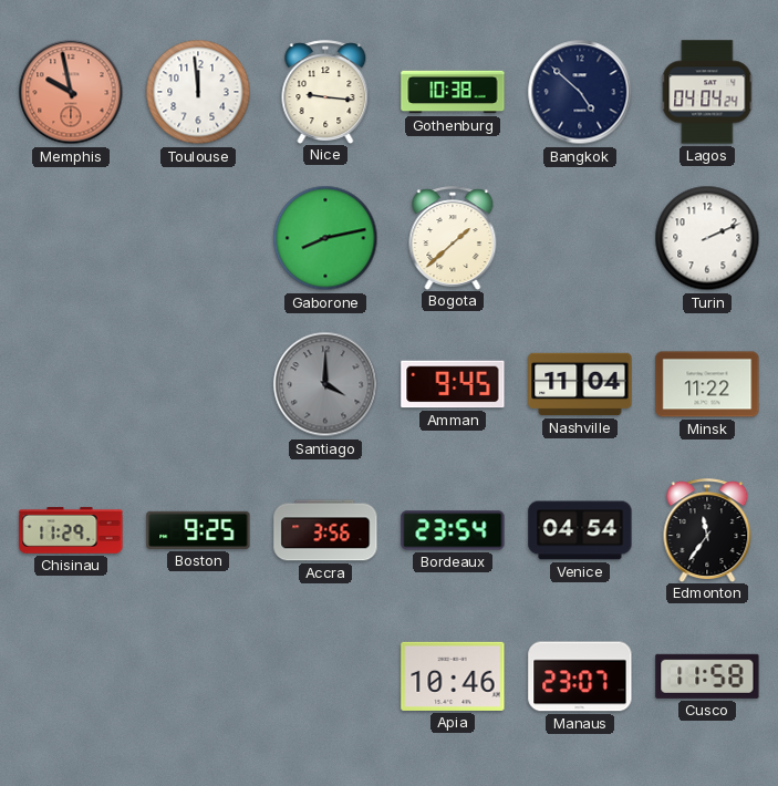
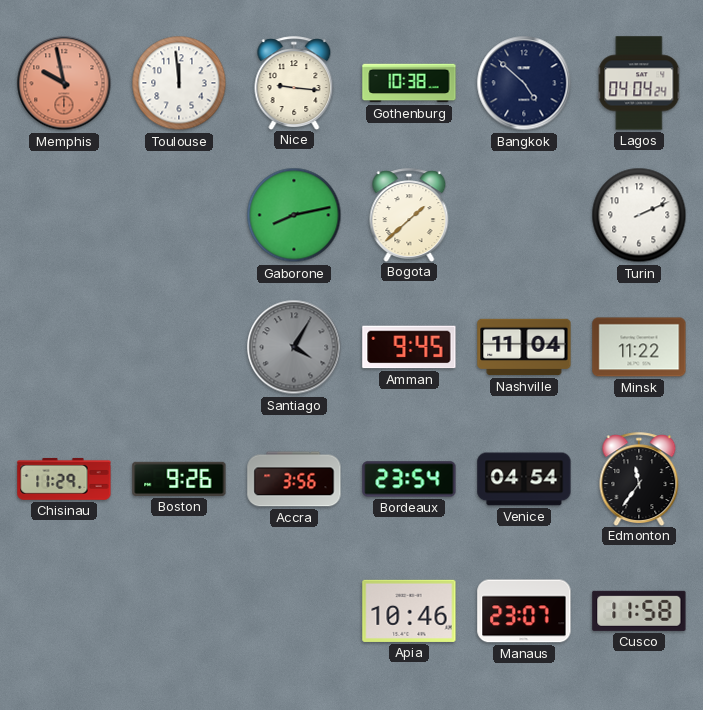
Santiago: 4:00 -> 4:05
Boston: 9:25 -> 9:26
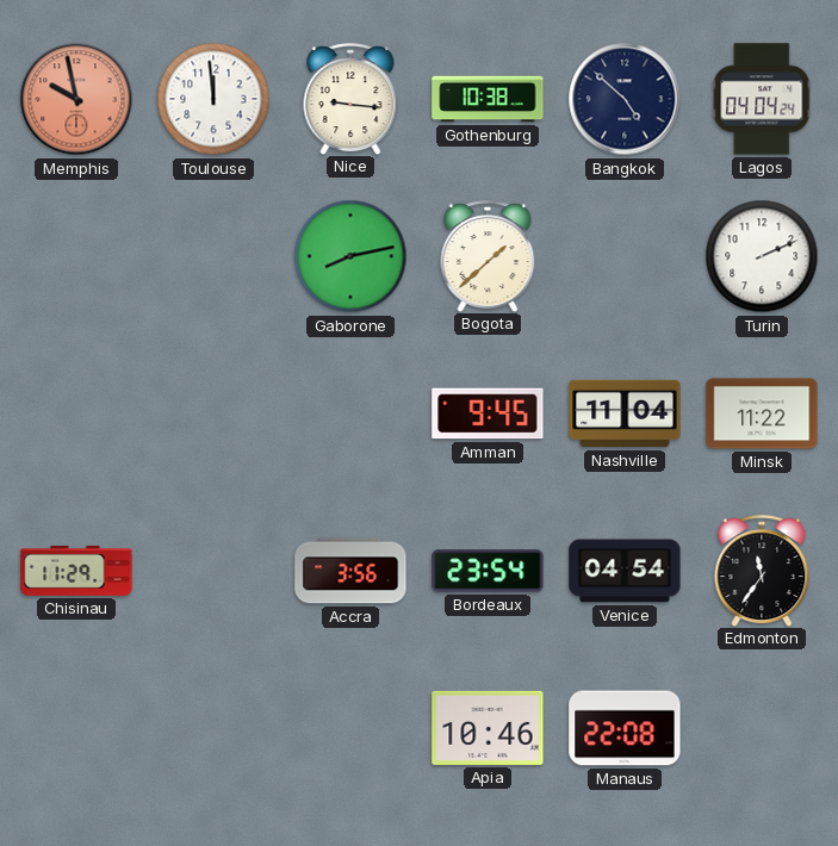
Santiago: 4:05 -> none
Boston: 9:26 -> none
Manaus: 23:07 -> 22:08
Cusco: 11:58 -> none
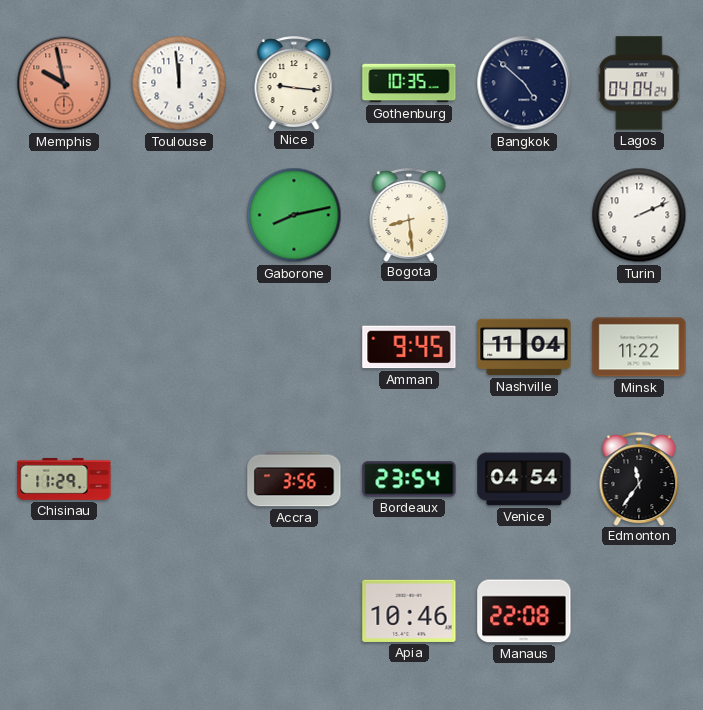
Gothenburg: 10:38 -> 10:35
Bogota: 1:38 -> 8:29
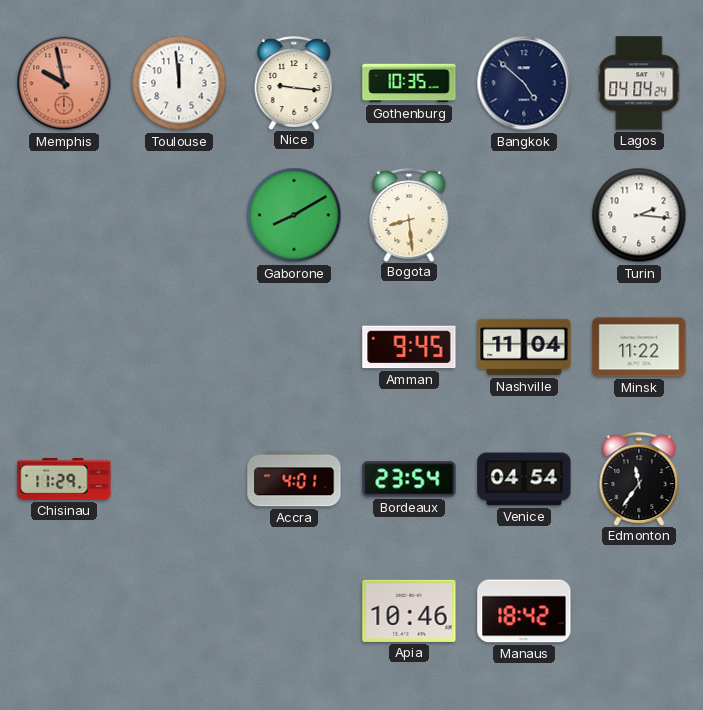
Gaborone: 8:13 -> 8:10
Turin: 2:11 -> 2:16
Accra: 3:56 -> 4:01
Manaus: 22:08 -> 18:42
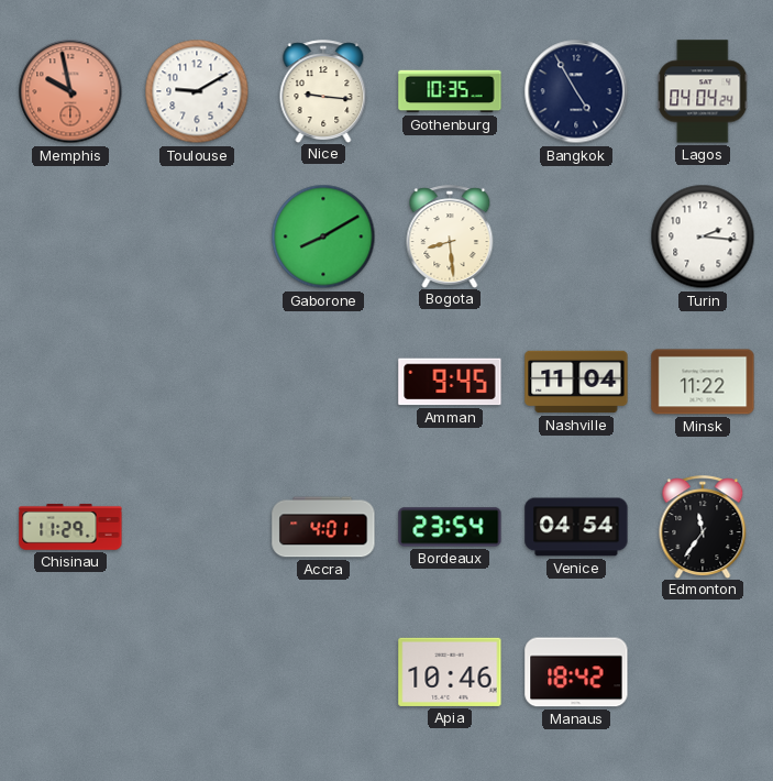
Toulouse: 11:59 -> 9:10
Bangkok: 4:52 -> 4:55
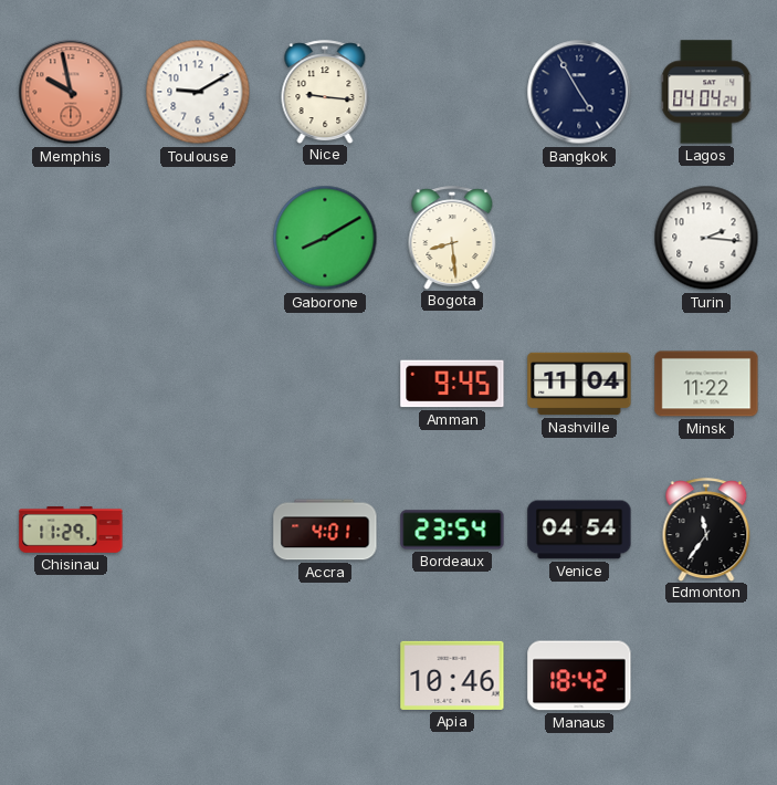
Gothenburg: 10:35 -> none
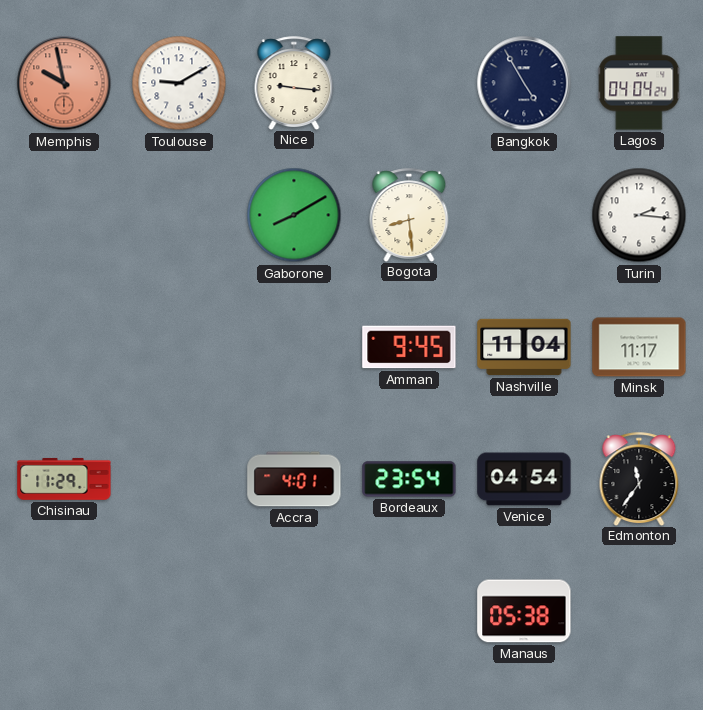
Minsk: 11:22 -> 11:17
Apia: 10:46 -> none
Manaus: 18:42 -> 05:38
